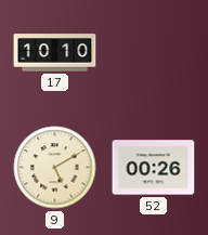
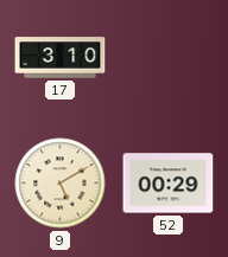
17: 10:10 -> 3:10
52: 00:26 -> 00:29
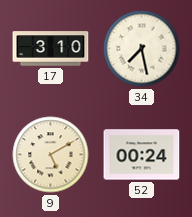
34: none -> 7:28
52: 00:29 -> 00:24
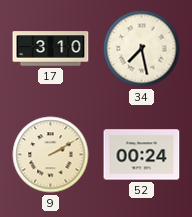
9: 5:10 -> 2:10
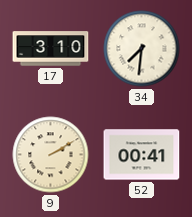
34: 7:28 -> 7:31
52: 00:24 -> 00:41
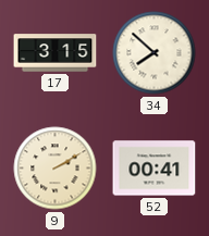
17: 3:10 -> 3:15
34: 7:31 -> 7:52
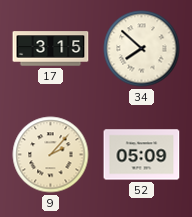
9: 2:10 -> 2:07
52: 00:41 -> 05:09
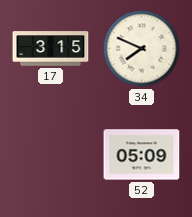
34: 7:52 -> 7:49
9: 2:07 -> none
